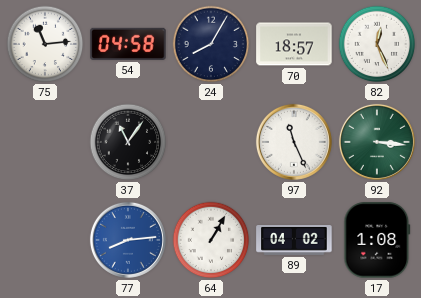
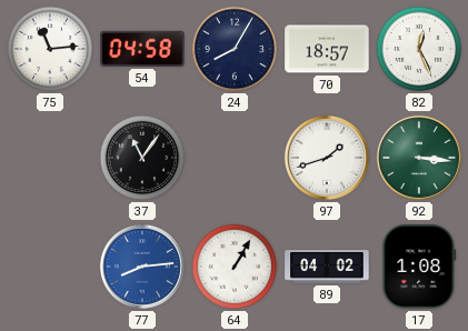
97: 11:26 -> 1:42
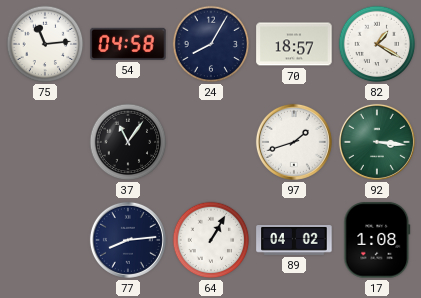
82: 12:26 -> 1:20
77 dial: blue -> navy
